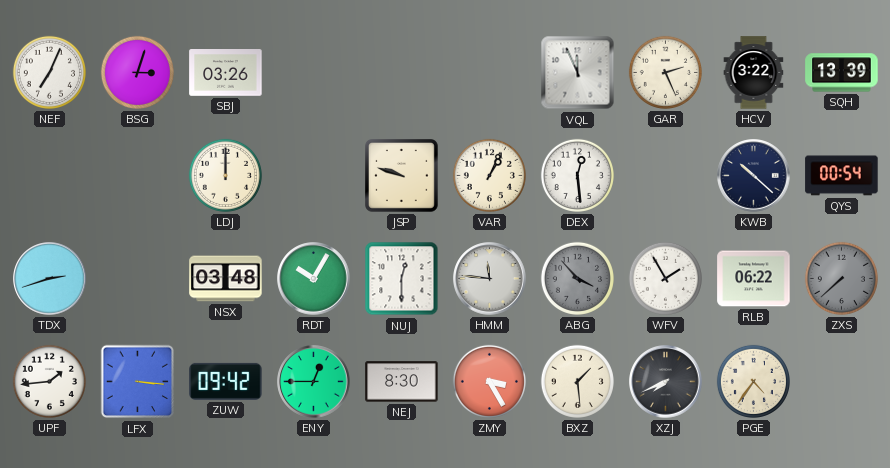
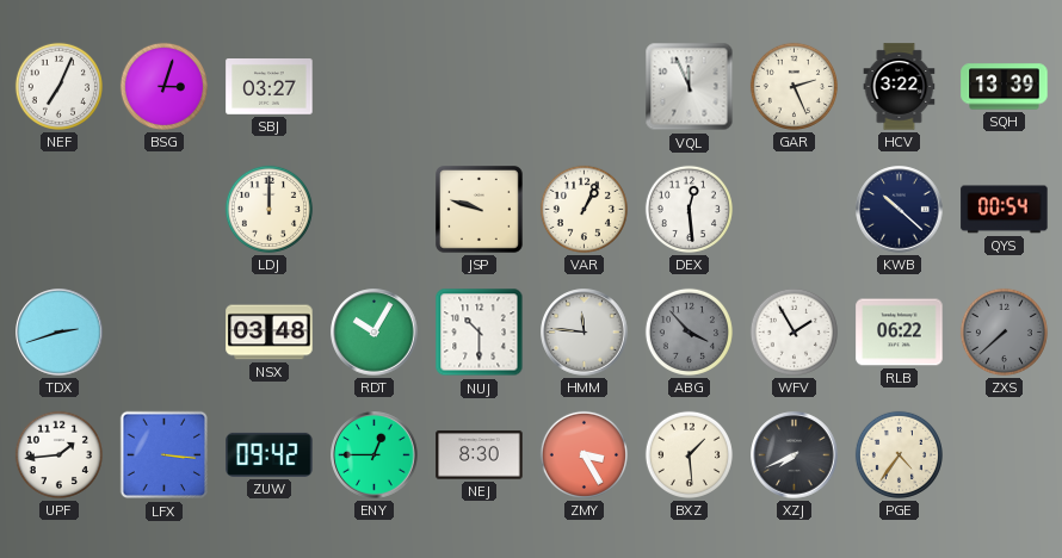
SBJ: 03:26 -> 03:27
NUJ: 12:30 -> 10:30
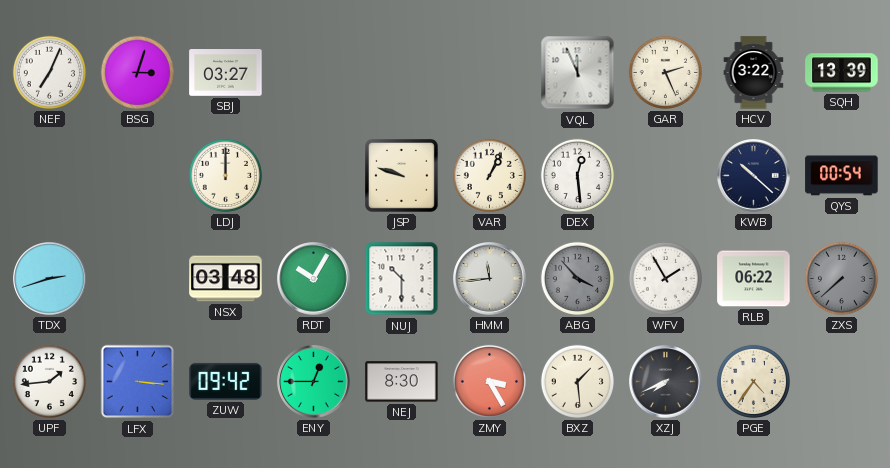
HMM: 11:46 -> 11:44
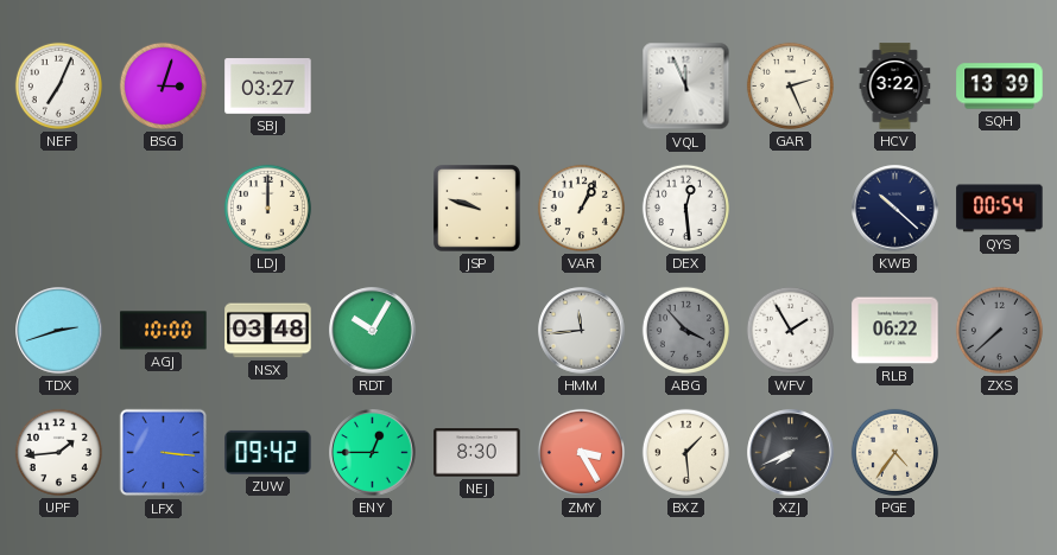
AGJ: none -> 10:00
NUJ: 10:30 -> none
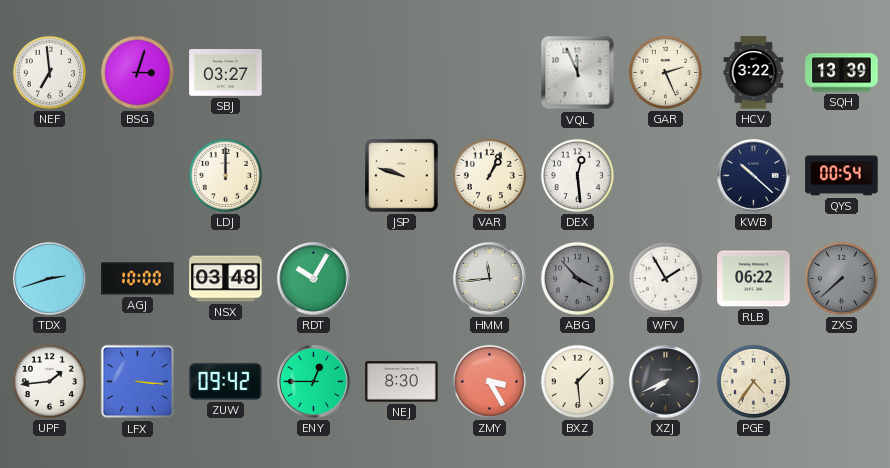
NEF: 7:04 -> 6:59
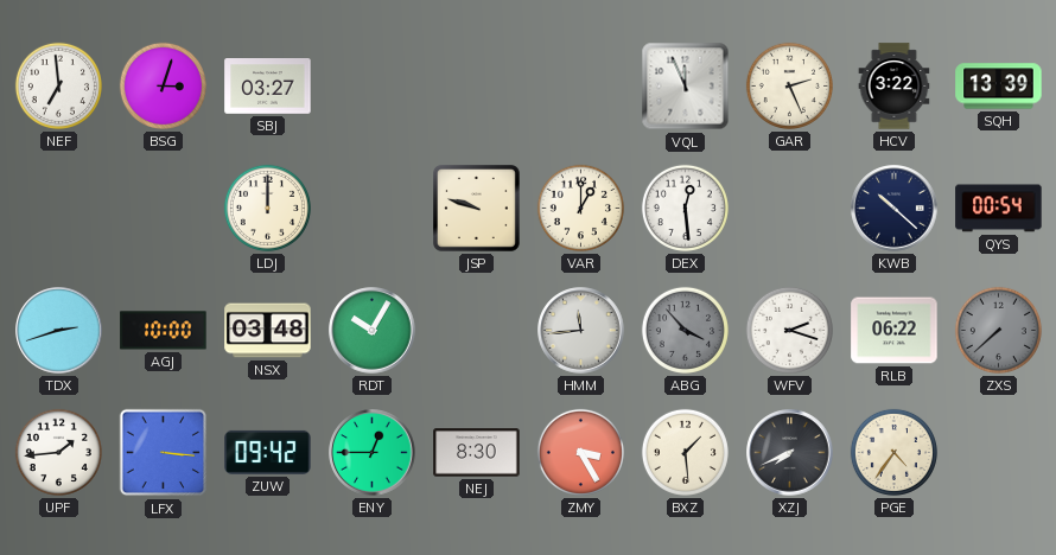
VAR: 1:04 -> 1:00
WFV: 1:55 -> 2:18
